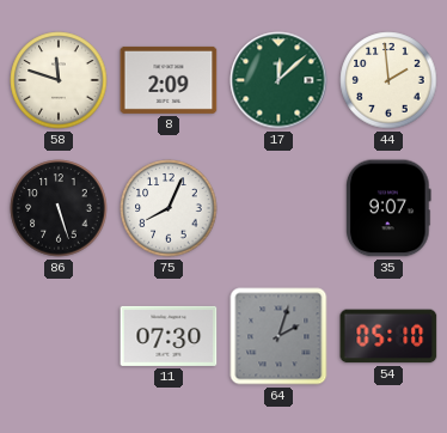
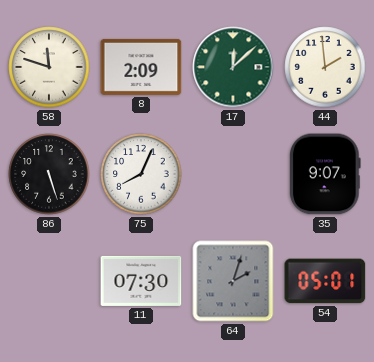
54: 05:10 -> 05:01
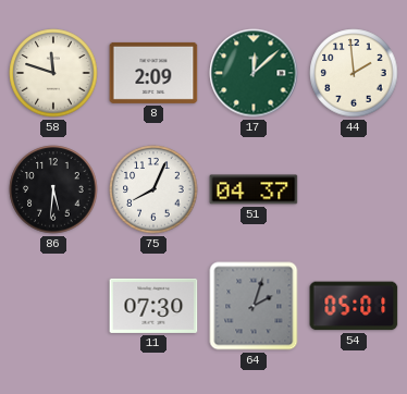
86: 5:27 -> 5:31
51: none -> 04:37
35: 9:07 -> none
